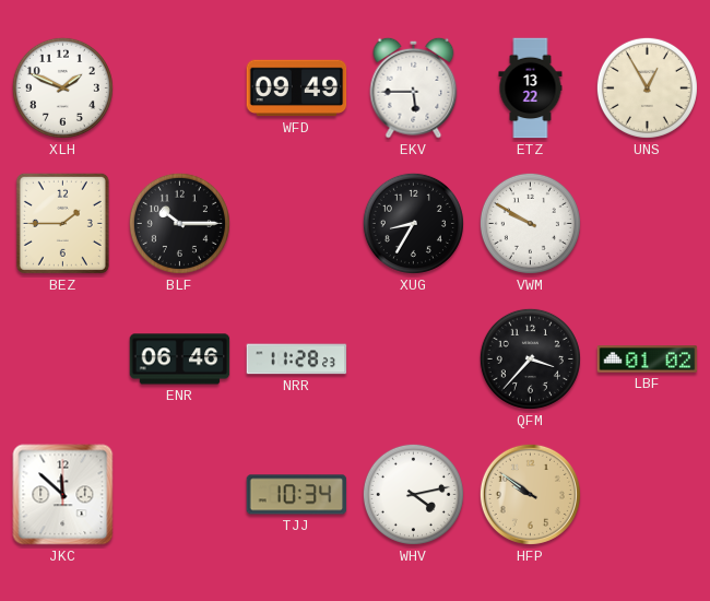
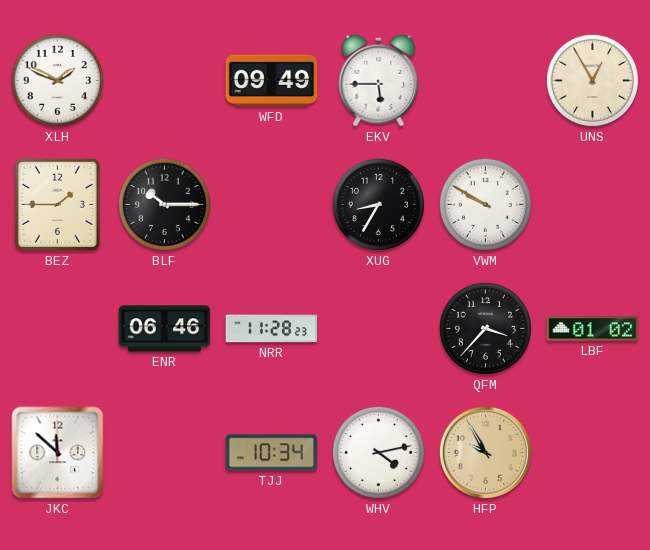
ETZ: 13:22 -> none
HFP: 9:51 -> 9:55
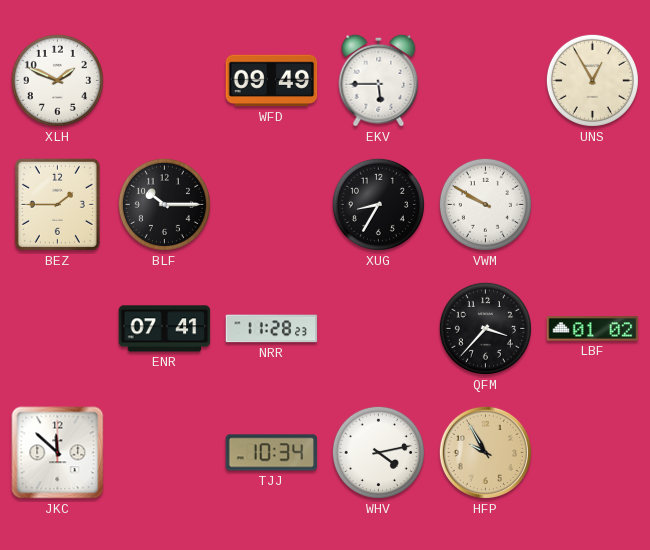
ENR: 06:46 -> 07:41
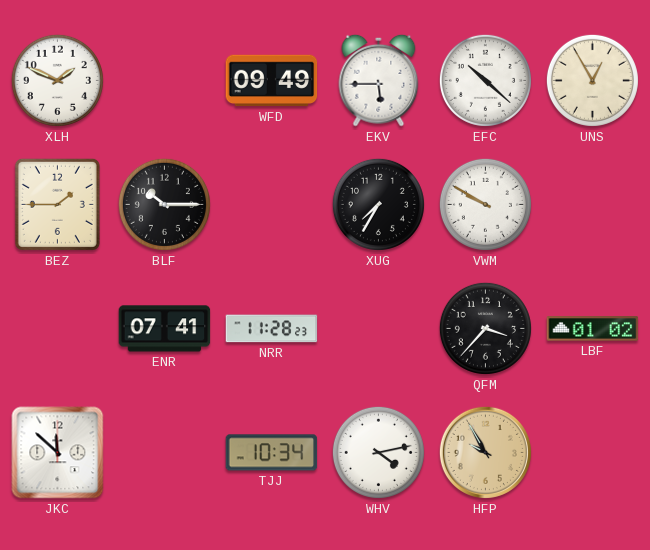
EFC: none -> 10:22
XUG: 8:35 -> 7:35
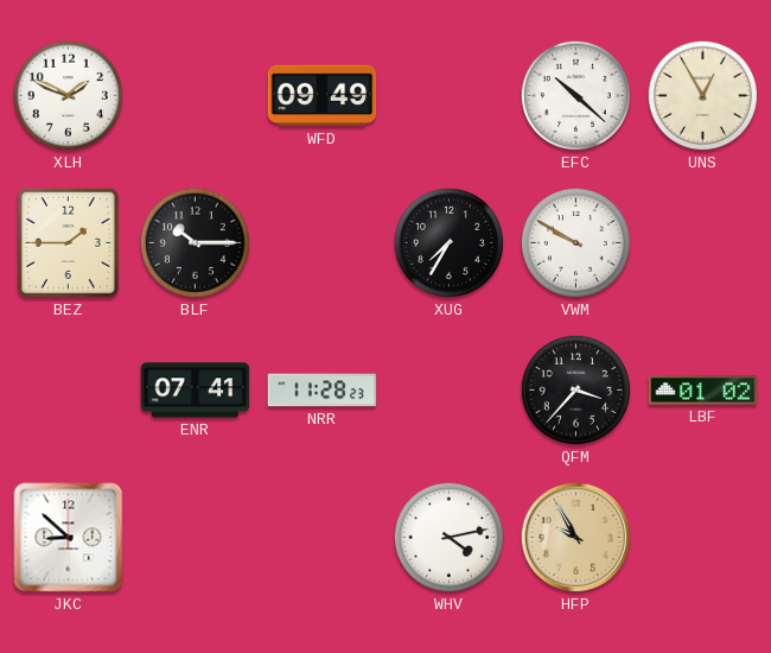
EKV: 5:45 -> none
JKC: 11:52 -> 8:52
TJJ: 10:34 -> none
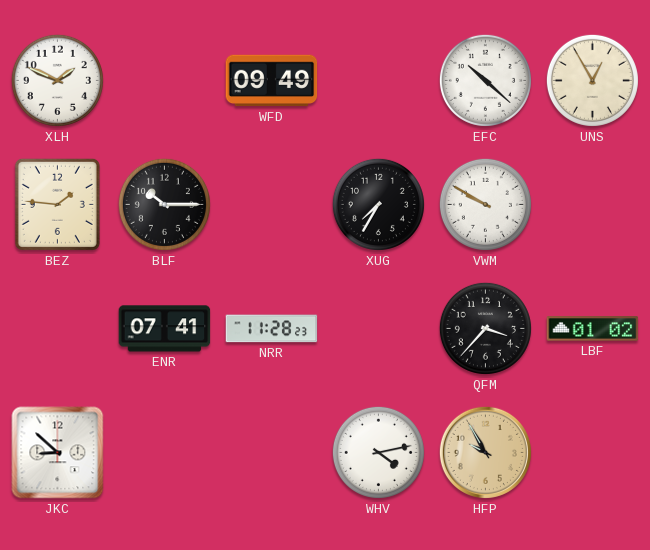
BEZ: 1:45 -> 1:46
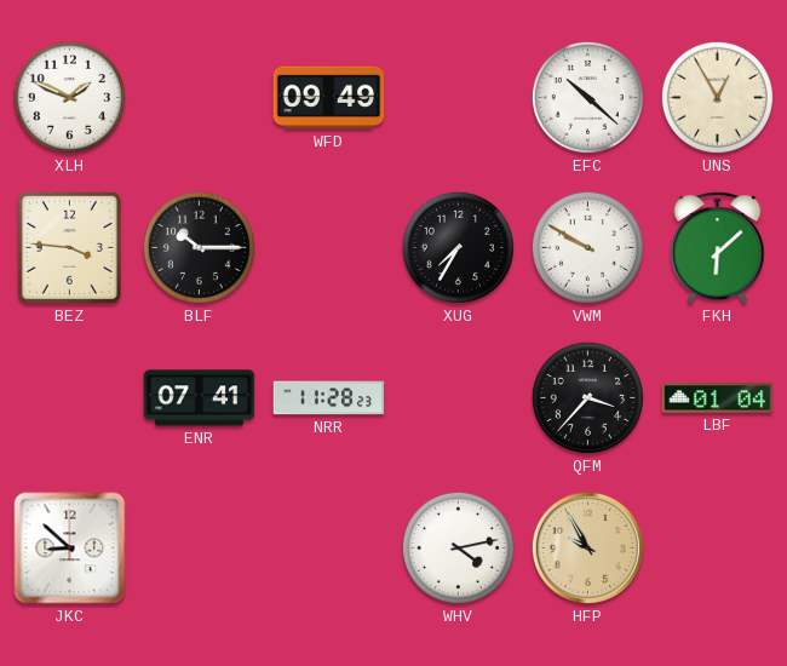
BEZ: 1:46 -> 3:46
FKH: none -> 6:08
LBF: 01:02 -> 01:04
